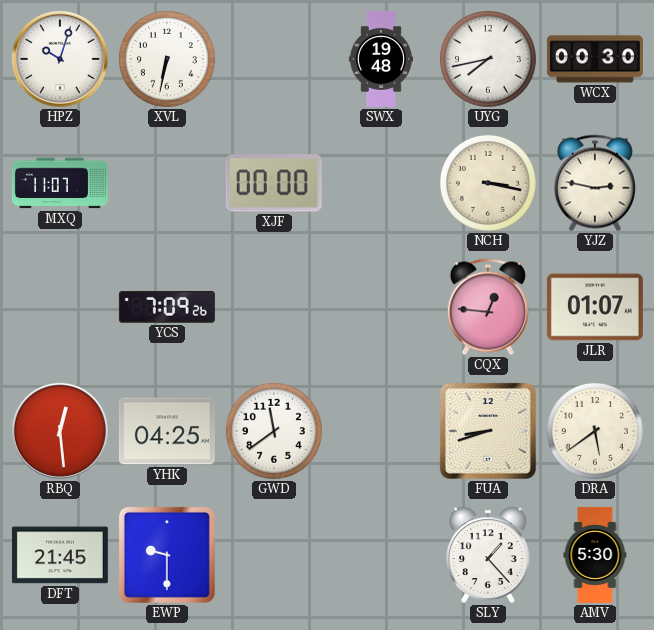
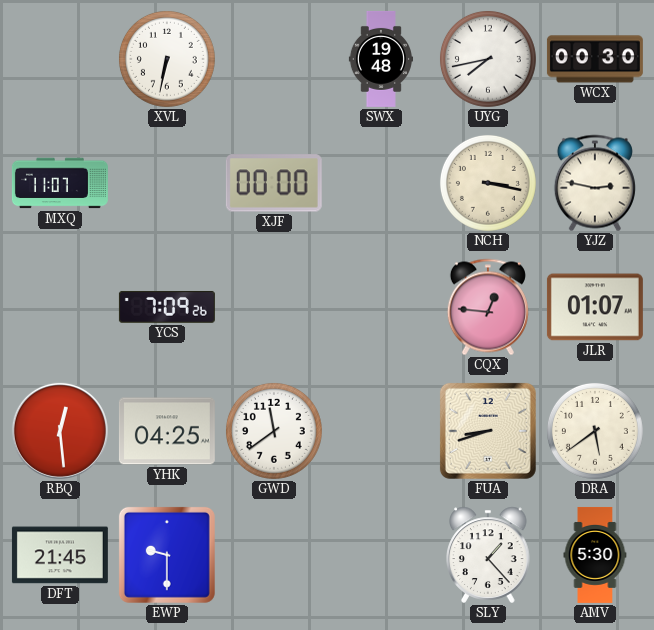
HPZ: 10:03 -> none
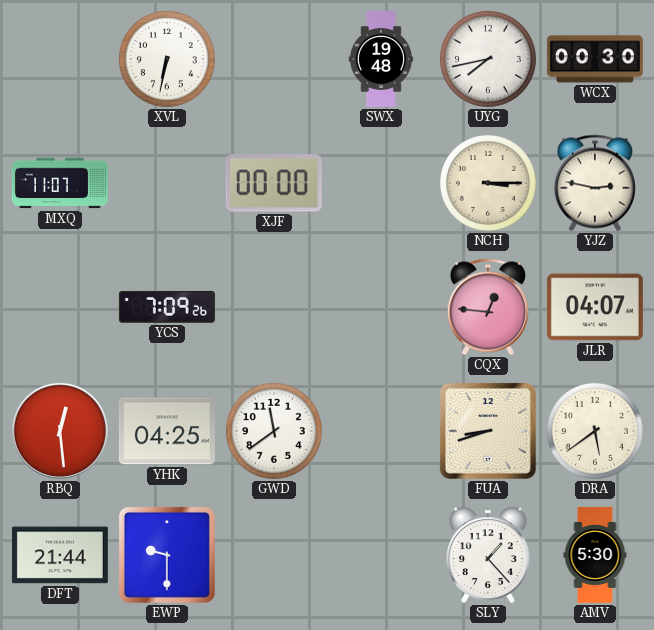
NCH: 3:17 -> 3:15
JLR: 01:07 -> 04:07
DFT: 21:45 -> 21:44
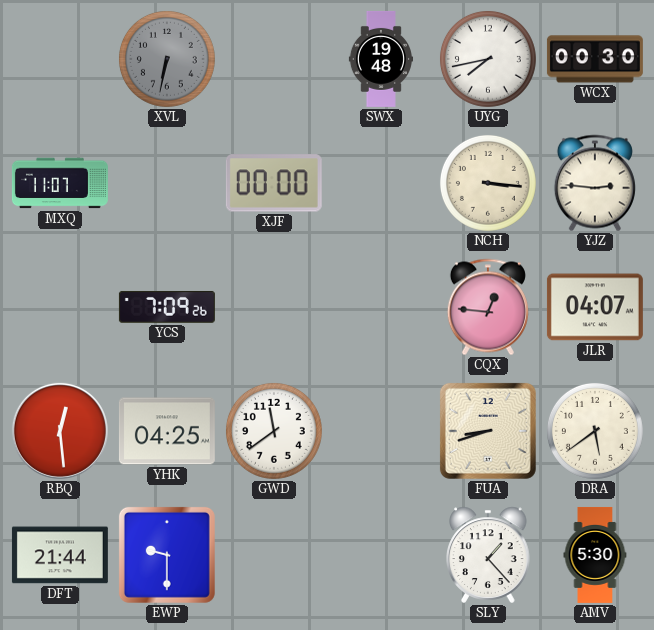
XVL dial: white -> grey
NCH: 3:15 -> 3:16
YJZ: 2:47 -> 2:46
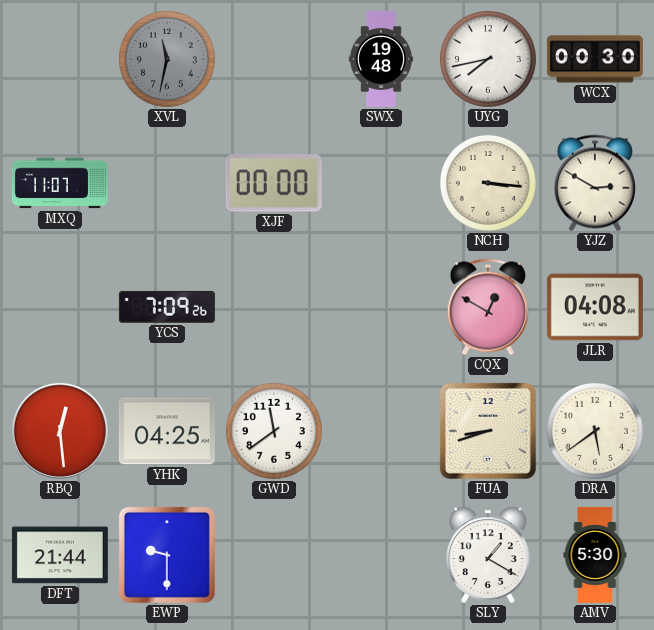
XVL: 6:32 -> 11:32
YJZ: 2:46 -> 2:50
CQX: 12:46 -> 12:50
JLR: 04:07 -> 04:08
SLY: 1:23 -> 1:20
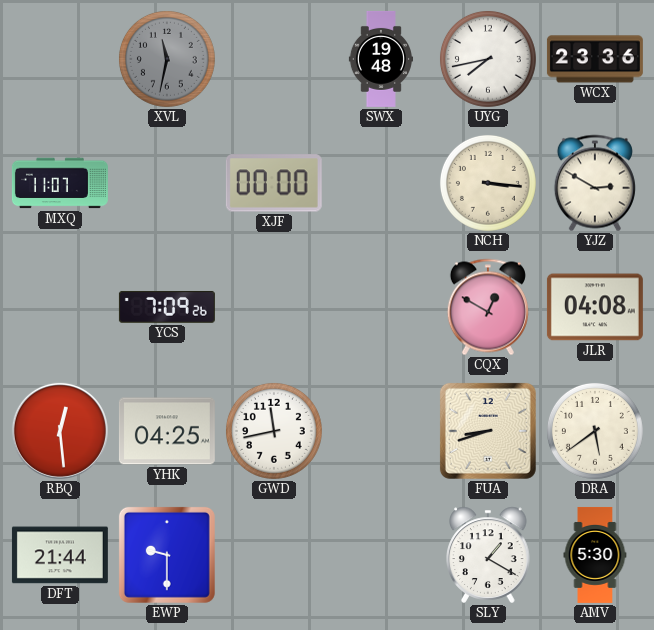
WCX: 00:30 -> 23:36
GWD: 11:39 -> 11:43
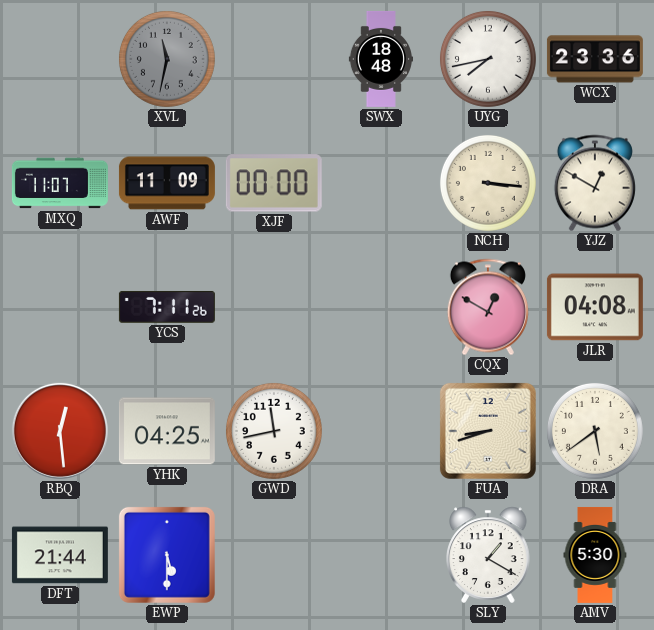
SWX: 19:48 -> 18:48
AWF: none -> 11:09
YJZ: 2:50 -> 12:50
YCS: 7:09 -> 7:11
EWP: 9:30 -> 5:30
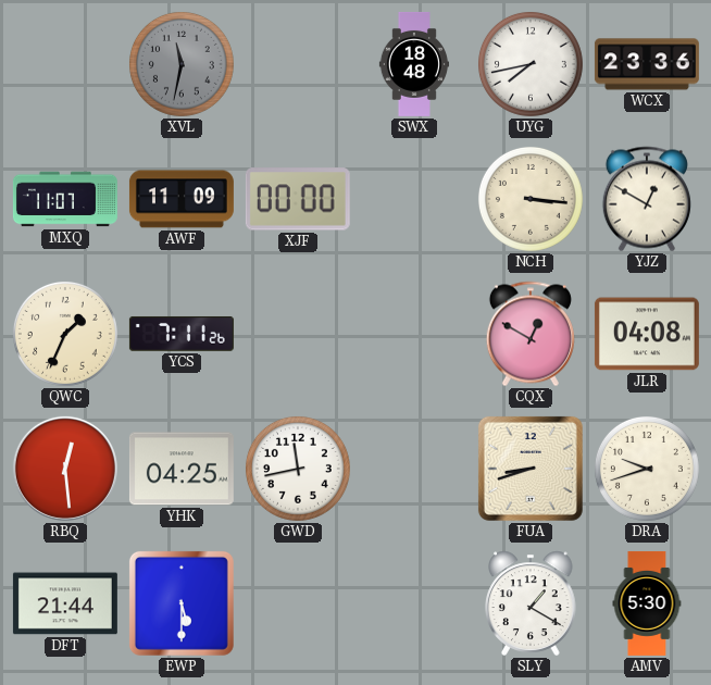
QWC: none -> 1:34
DRA: 5:39 -> 9:42
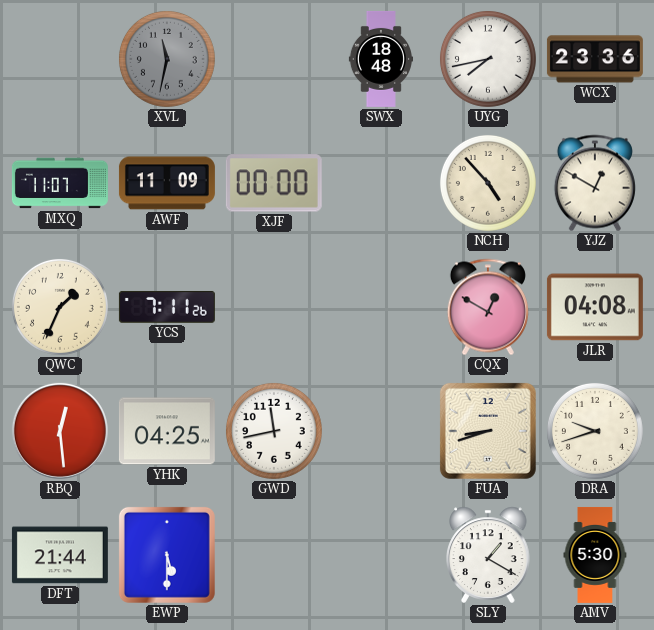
NCH: 3:16 -> 4:53
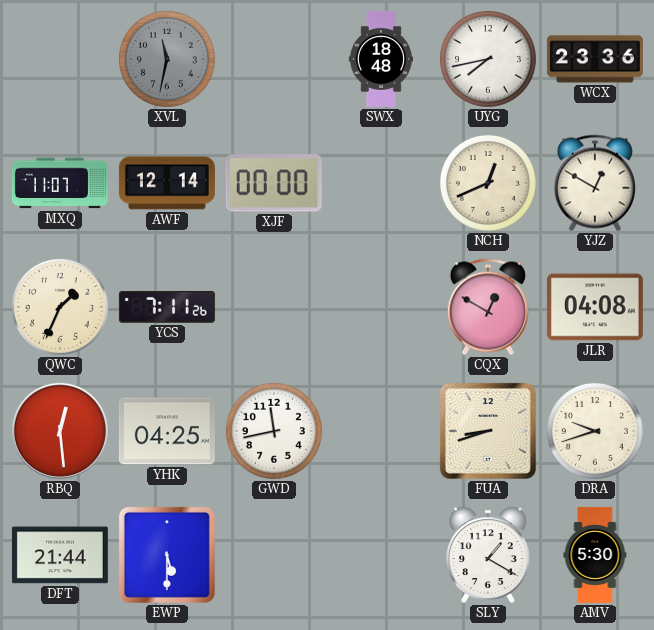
AWF: 11:09 -> 12:14
NCH: 4:53 -> 12:41
